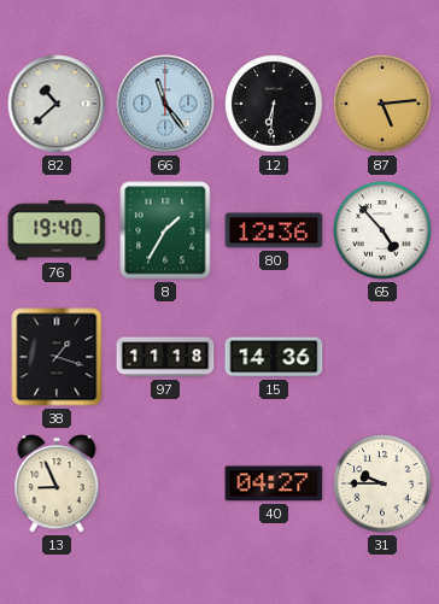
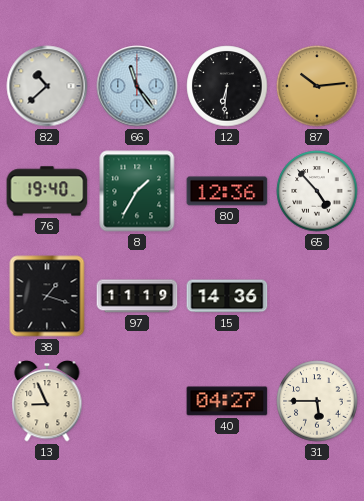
87: 5:14 -> 10:14
97: 11:18 -> 11:19
31: 9:45 -> 5:45
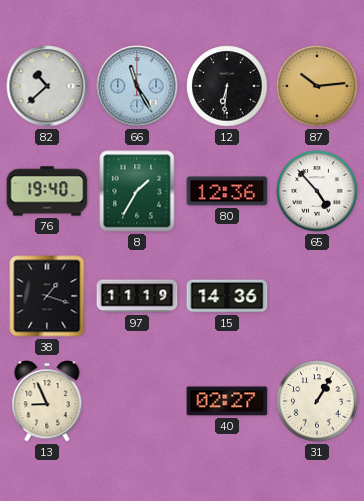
66: 11:24 -> 11:25
40: 04:27 -> 02:27
31: 5:45 -> 1:05
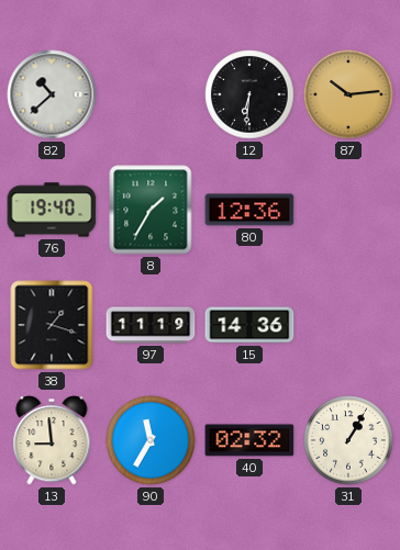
66: 11:25 -> none
65: 4:53 -> none
13: 8:56 -> 8:59
90: none -> 11:35
40: 02:27 -> 02:32
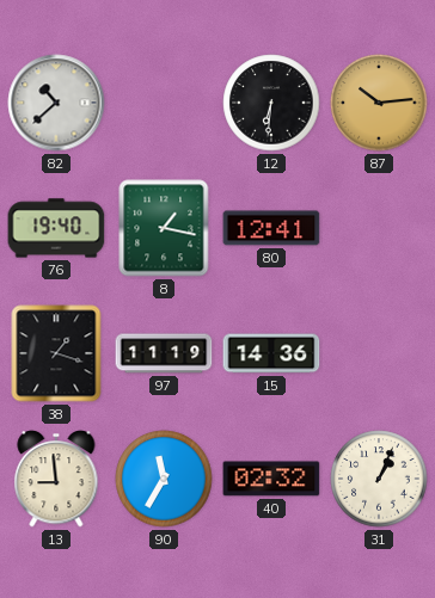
8: 1:35 -> 1:17
80: 12:36 -> 12:41
31: 1:05 -> 1:04
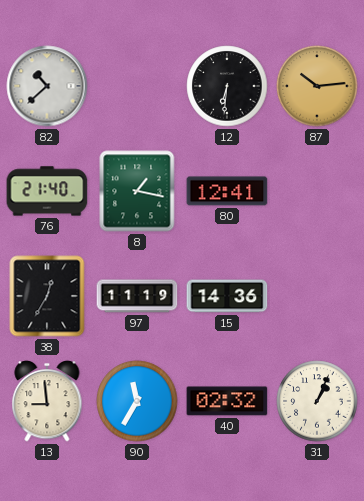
76: 19:40 -> 21:40
38: 1:18 -> 12:35
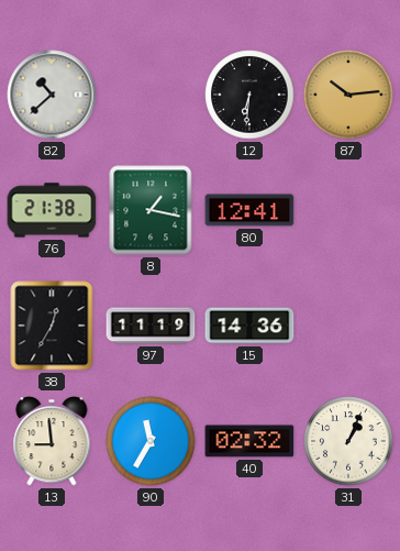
76: 21:40 -> 21:38
